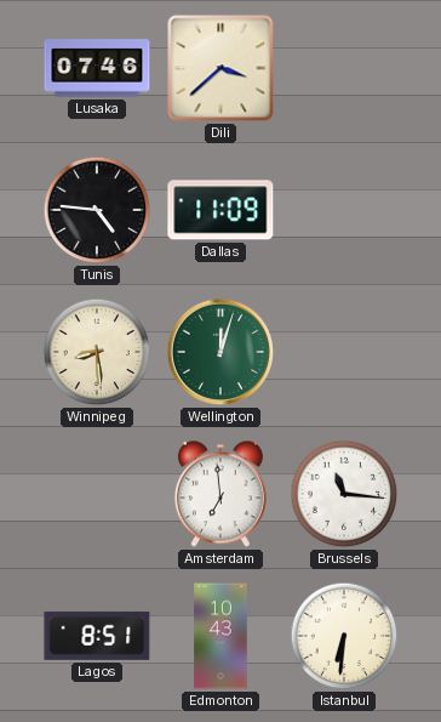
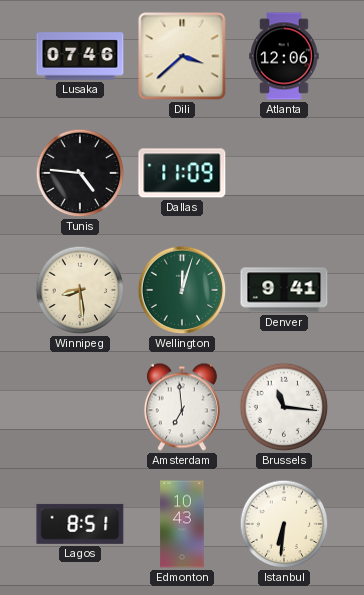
Atlanta: none -> 12:06
Denver: none -> 9:41
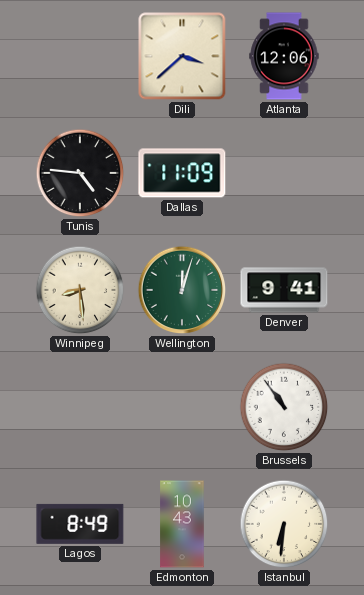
Lusaka: 07:46 -> none
Amsterdam: 6:59 -> none
Brussels: 11:16 -> 10:54
Lagos: 8:51 -> 8:49
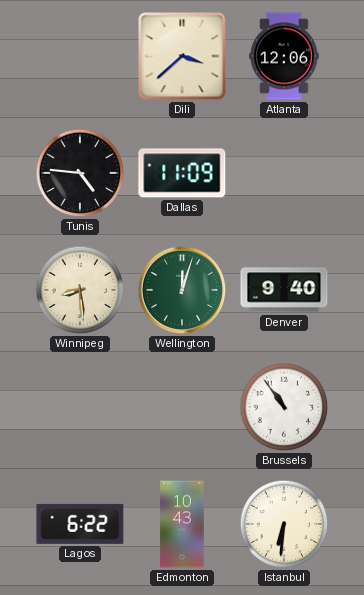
Denver: 9:41 -> 9:40
Lagos: 8:49 -> 6:22
